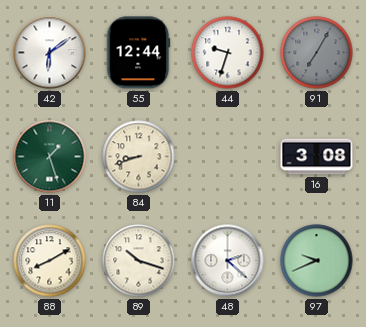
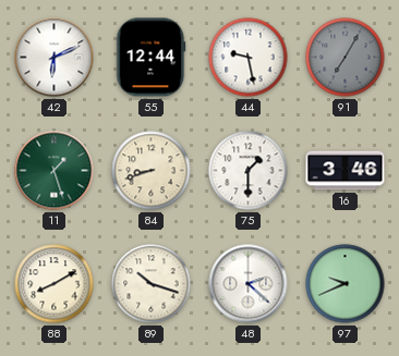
42: 6:09 -> 6:11
44: 9:33 -> 9:28
75: none -> 1:30
16: 3:08 -> 3:46
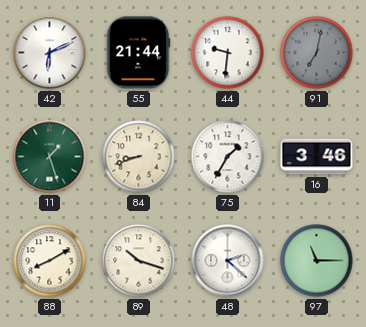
55: 12:44 -> 21:44
44: 9:28 -> 9:31
91: 7:05 -> 7:02
75: 1:30 -> 1:35
97: 9:41 -> 11:15
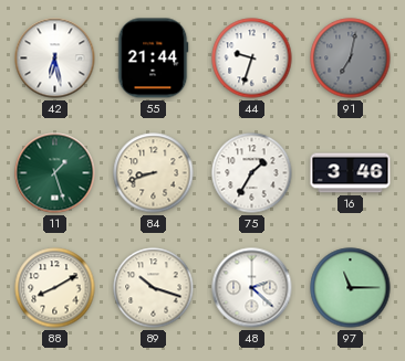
42: 6:11 -> 6:28
44: 9:31 -> 9:33
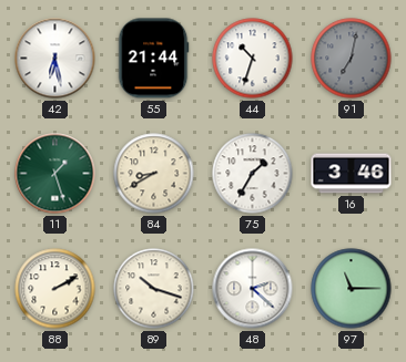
44: 9:33 -> 10:33
84: 8:42 -> 8:40
88: 8:10 -> 2:10
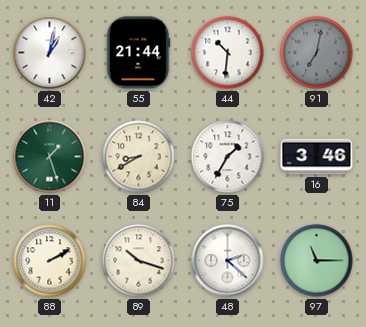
42: 6:28 -> 1:02
44: 10:33 -> 10:31
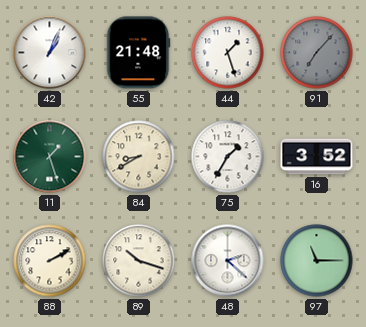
42: 1:02 -> 1:04
55: 21:44 -> 21:48
44: 10:31 -> 1:27
91: 7:02 -> 7:07
16: 3:46 -> 3:52
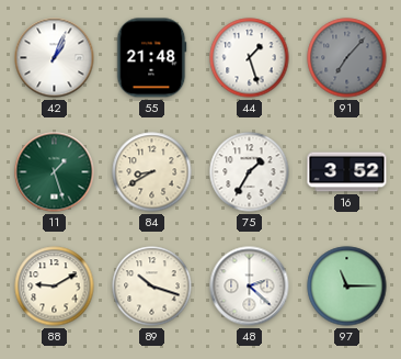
88: 2:10 -> 9:10
